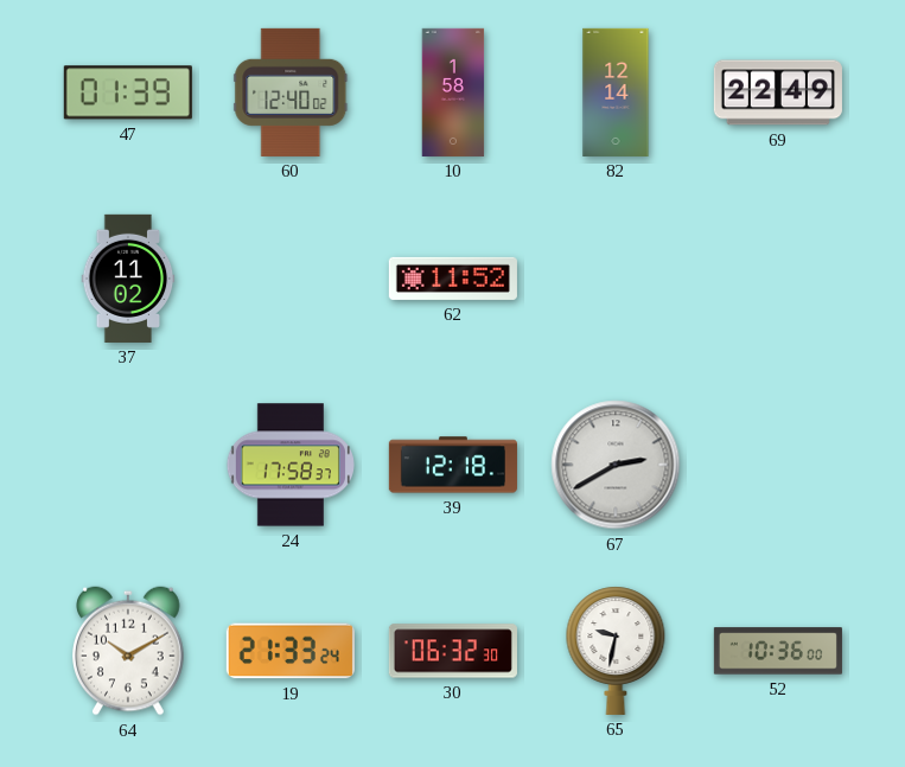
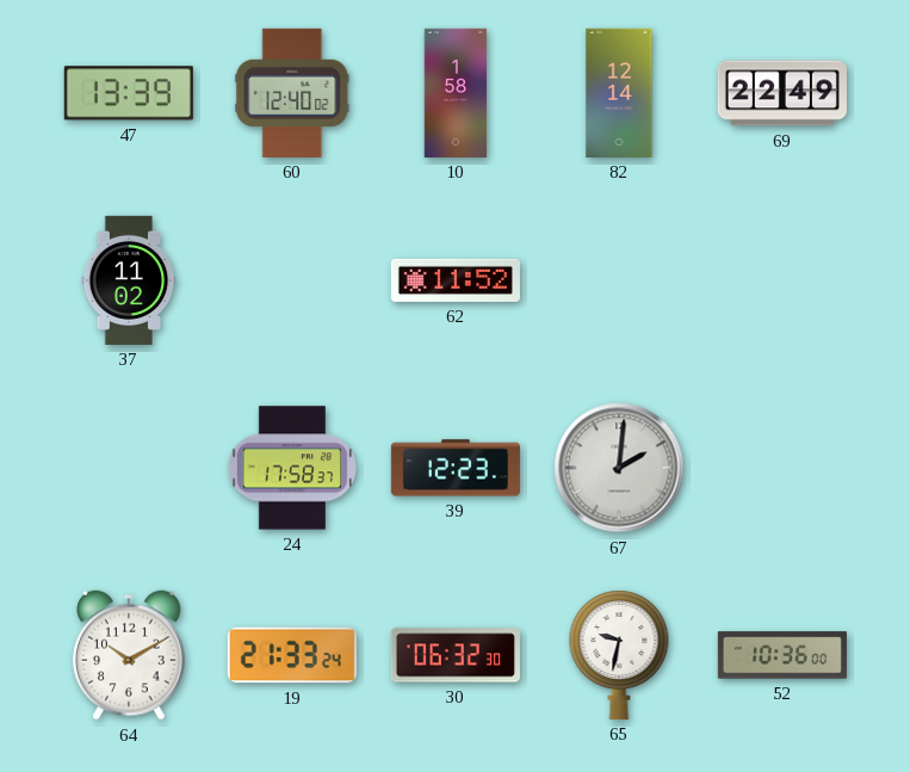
47: 01:39 -> 13:39
39: 12:18 -> 12:23
67: 2:40 -> 2:01
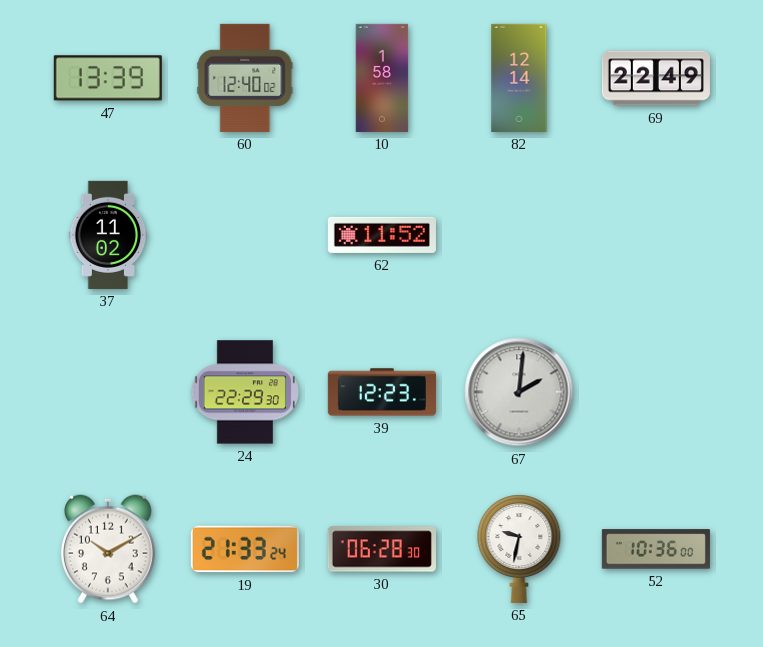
24: 17:58 -> 22:29
30: 06:32 -> 06:28
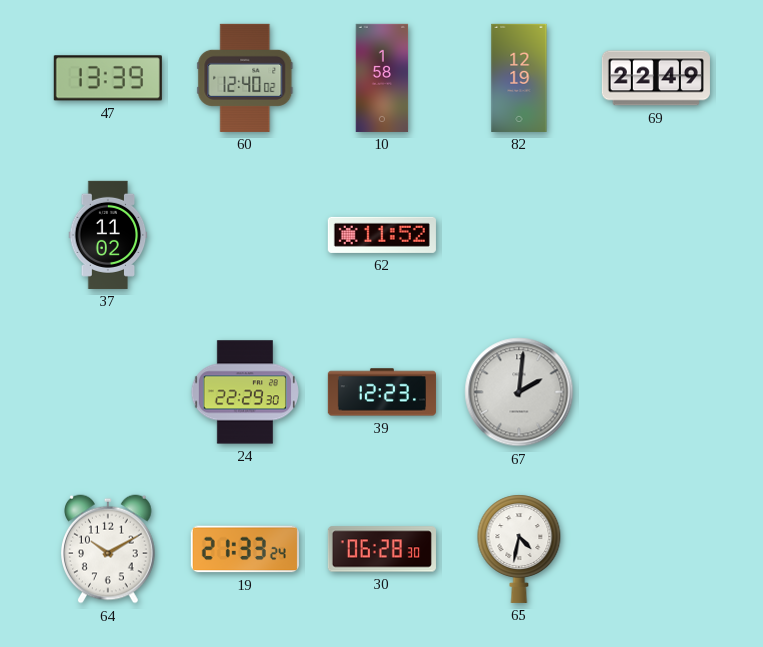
82: 12:14 -> 12:19
65: 9:32 -> 4:32
52: 10:36 -> none
